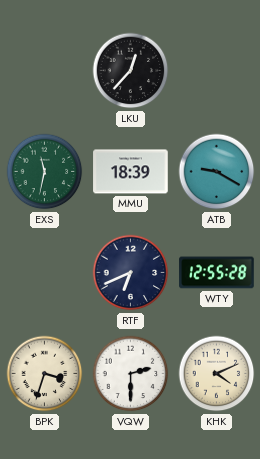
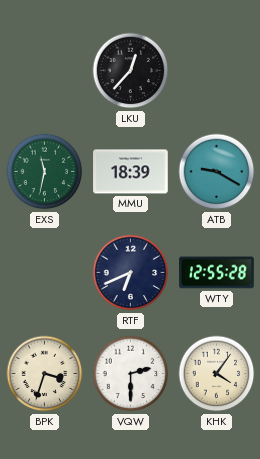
KHK: 4:11 -> 4:06
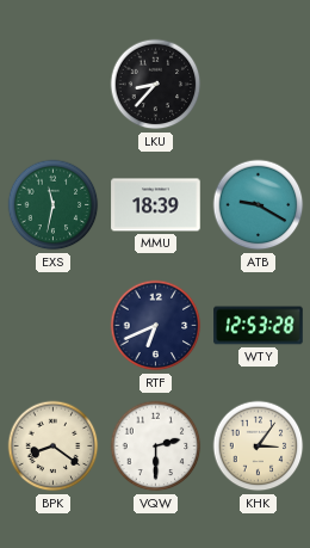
LKU: 12:37 -> 8:37
WTY: 12:55 -> 12:53
BPK: 3:33 -> 8:21
KHK: 4:06 -> 3:06
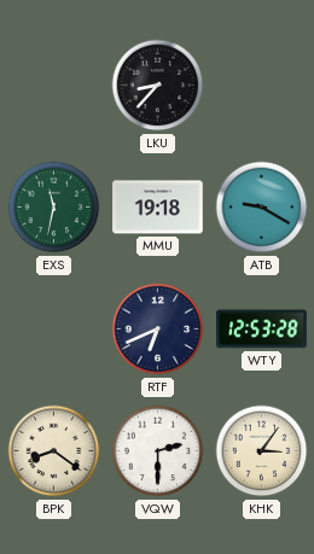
MMU: 18:39 -> 19:18
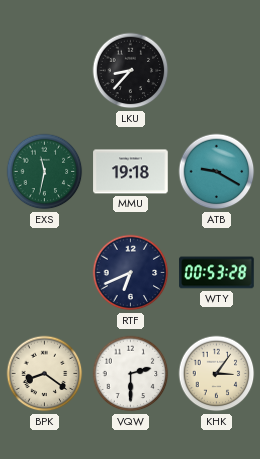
WTY: 12:53 -> 00:53
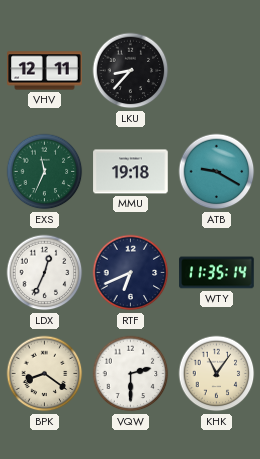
VHV: none -> 12:11
EXS: 11:32 -> 11:34
LDX: none -> 12:34
WTY: 00:53 -> 11:35
KHK: 3:06 -> 11:06
